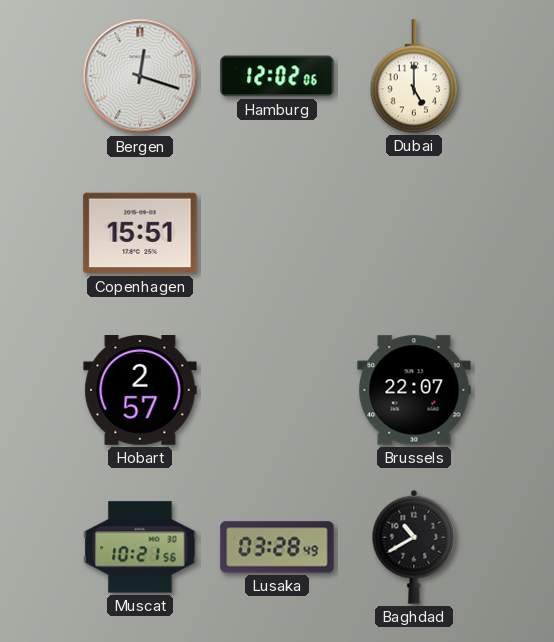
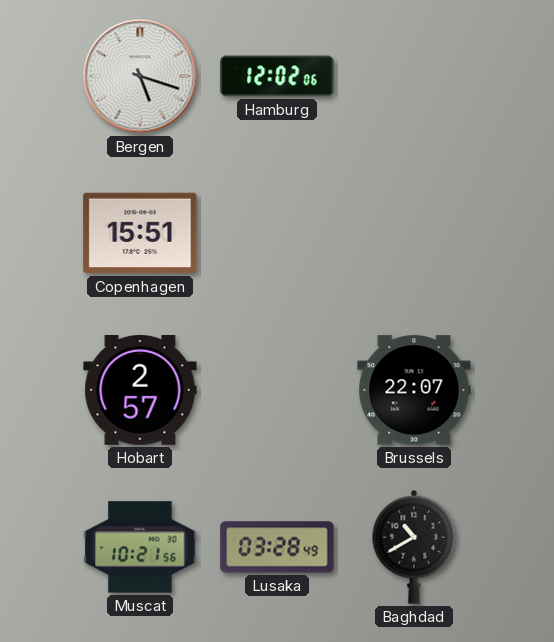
Bergen: 12:18 -> 5:18
Dubai: 5:00 -> none
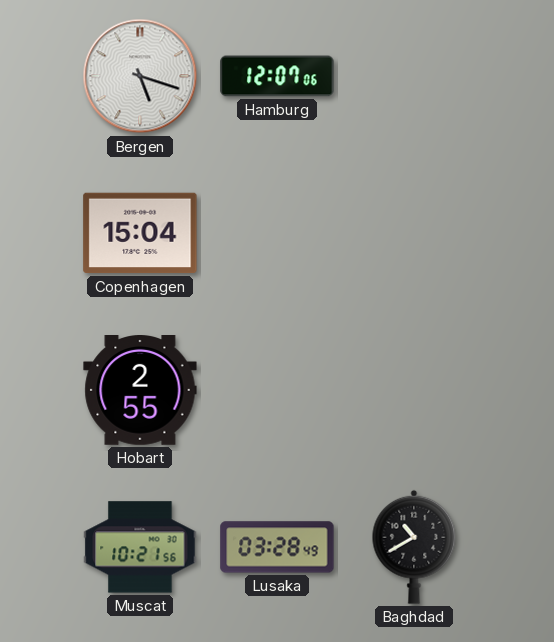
Hamburg: 12:02 -> 12:07
Copenhagen: 15:51 -> 15:04
Hobart: 2:57 -> 2:55
Brussels: 22:07 -> none
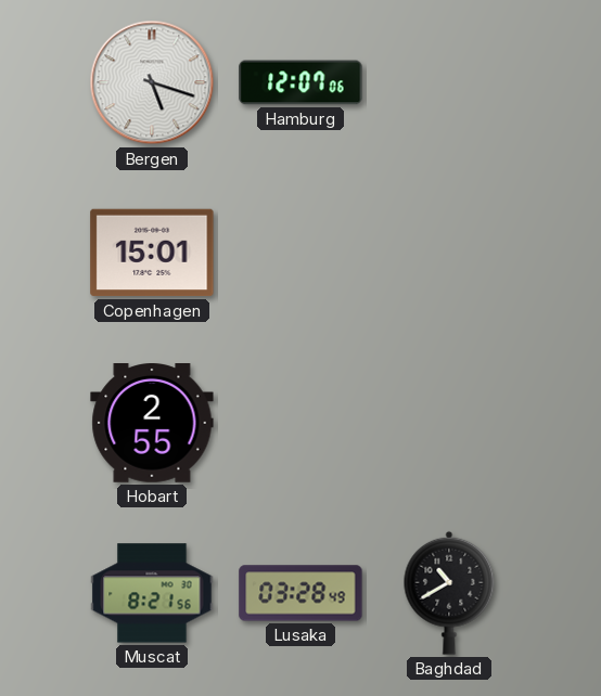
Copenhagen: 15:04 -> 15:01
Muscat: 10:21 -> 8:21
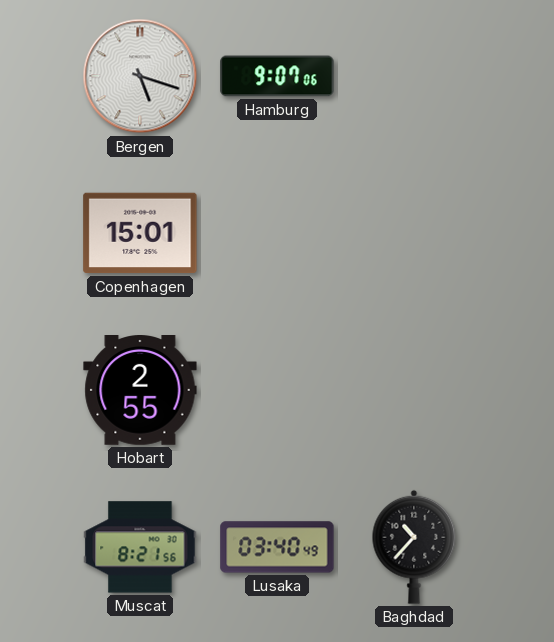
Hamburg: 12:07 -> 9:07
Lusaka: 03:28 -> 03:40
Baghdad: 10:40 -> 10:37
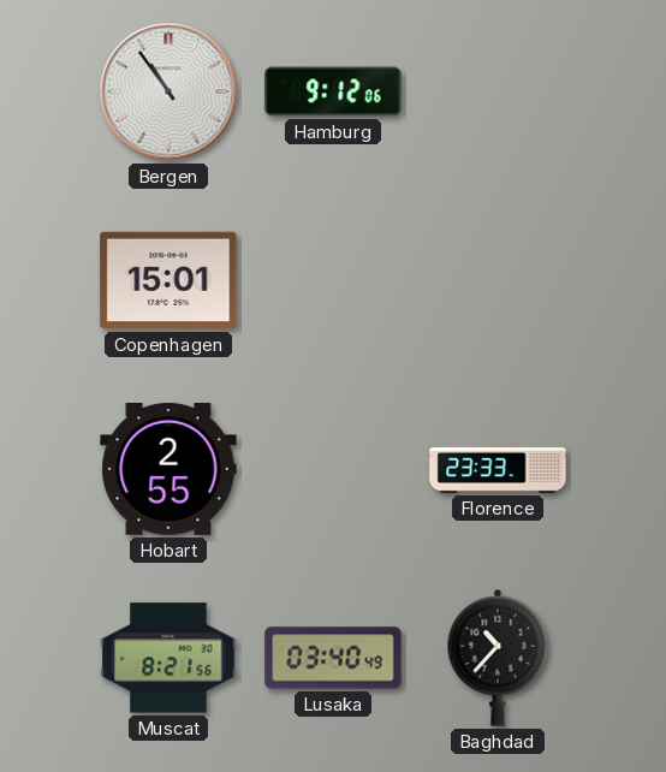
Bergen: 5:18 -> 10:54
Hamburg: 9:07 -> 9:12
Florence: none -> 23:33
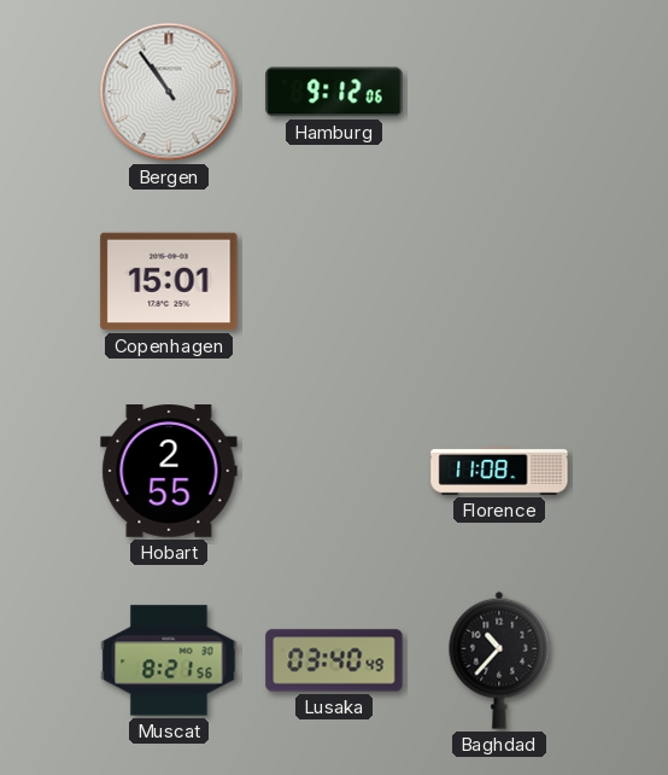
Florence: 23:33 -> 11:08
